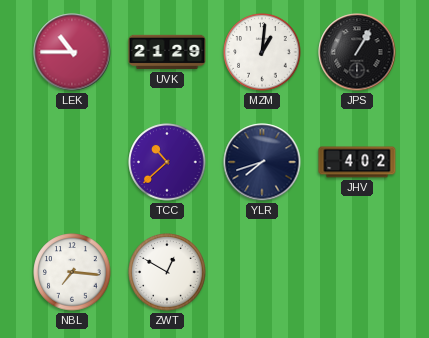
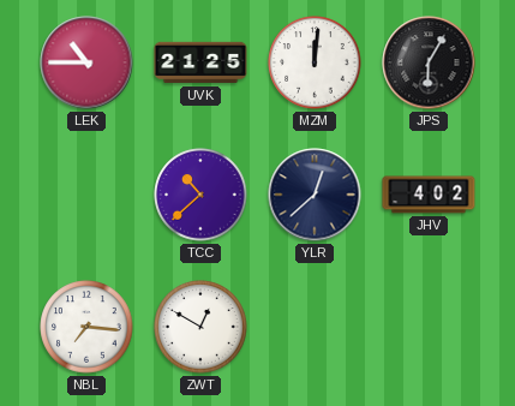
UVK: 21:29 -> 21:25
MZM: 1:01 -> 12:01
JPS: 1:05 -> 6:05
YLR: 7:42 -> 12:38
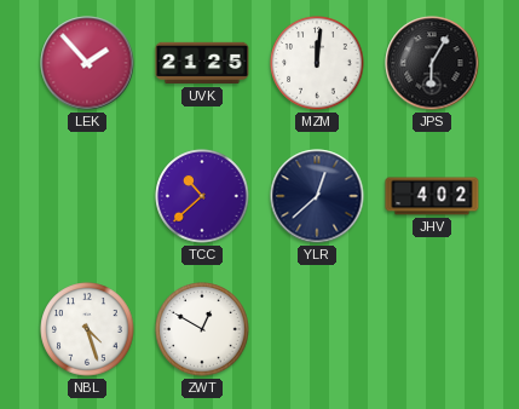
LEK: 10:45 -> 1:53
NBL: 7:16 -> 4:27
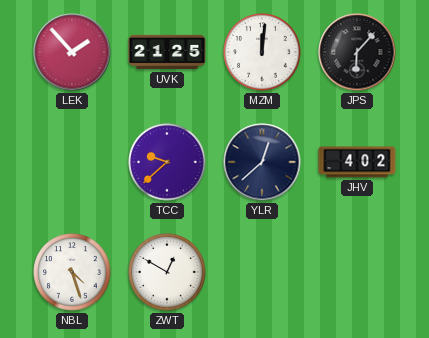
JPS: 6:05 -> 6:07
TCC: 10:38 -> 9:38
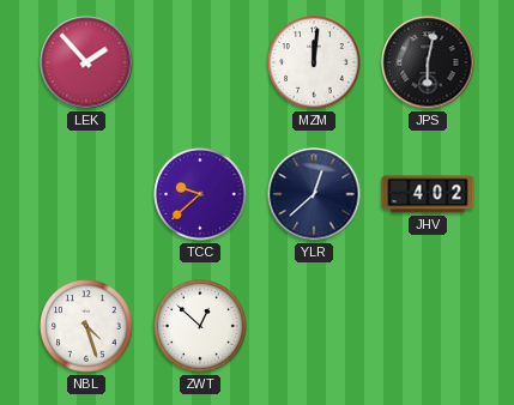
UVK: 21:25 -> none
JPS: 6:07 -> 6:02
ZWT: 12:50 -> 12:52
